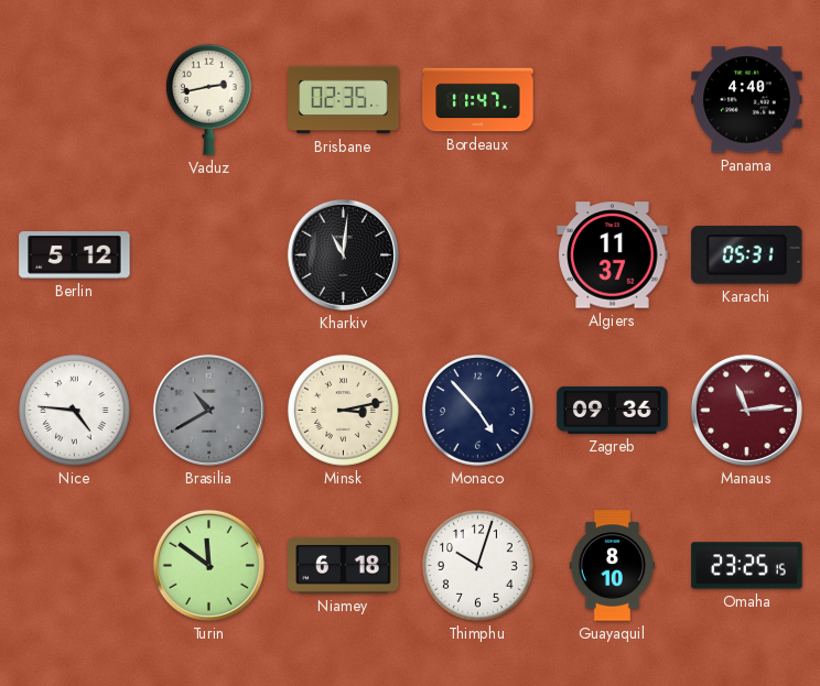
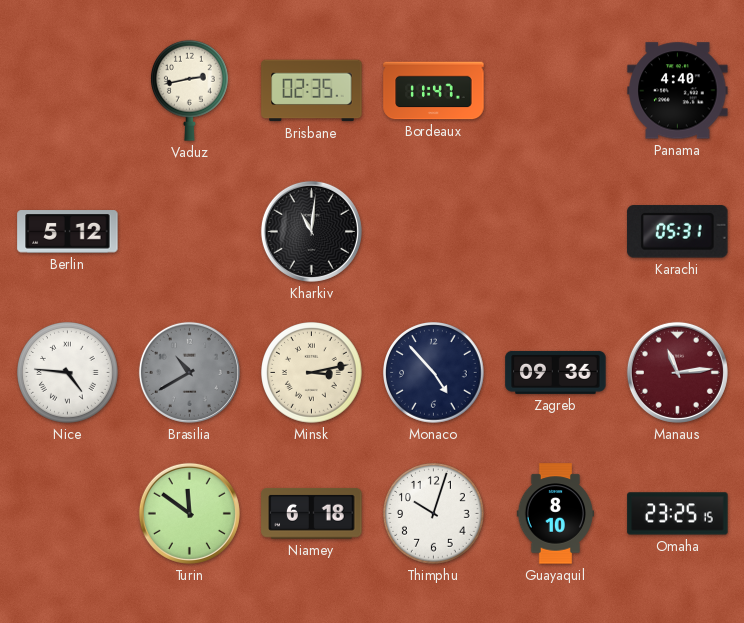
Algiers: 11:37 -> none
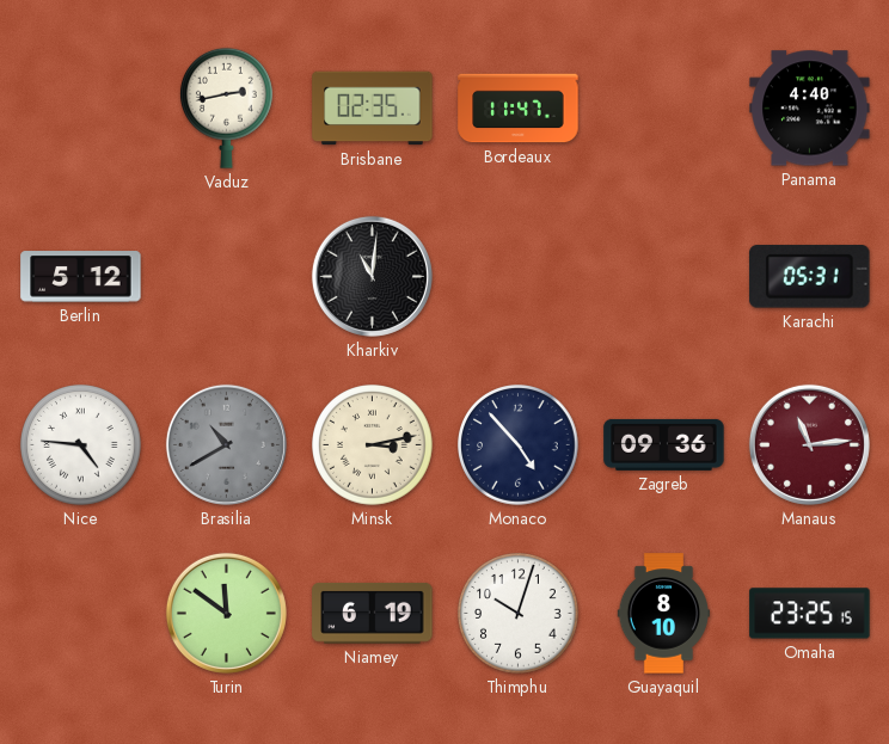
Niamey: 6:18 -> 6:19
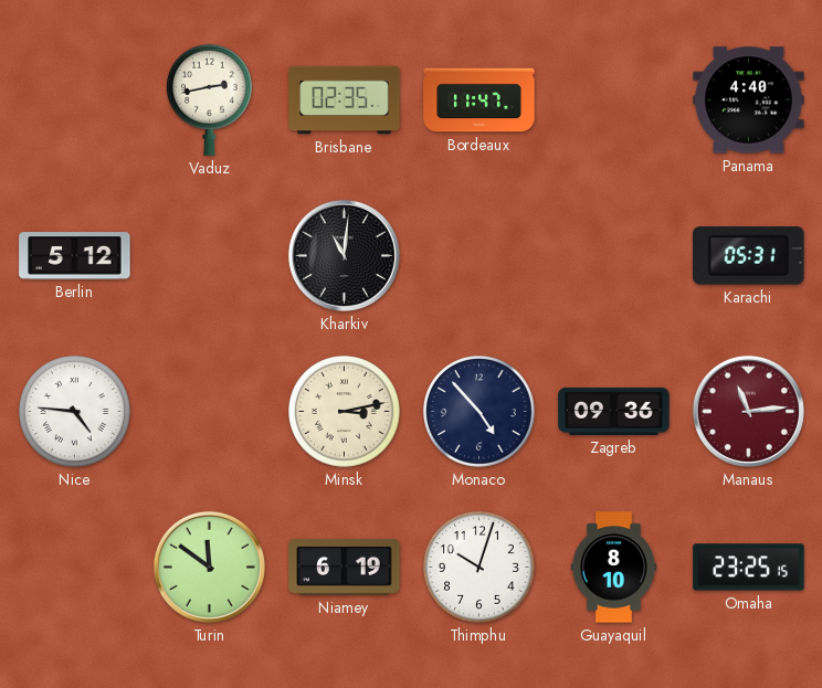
Brasilia: 10:40 -> none
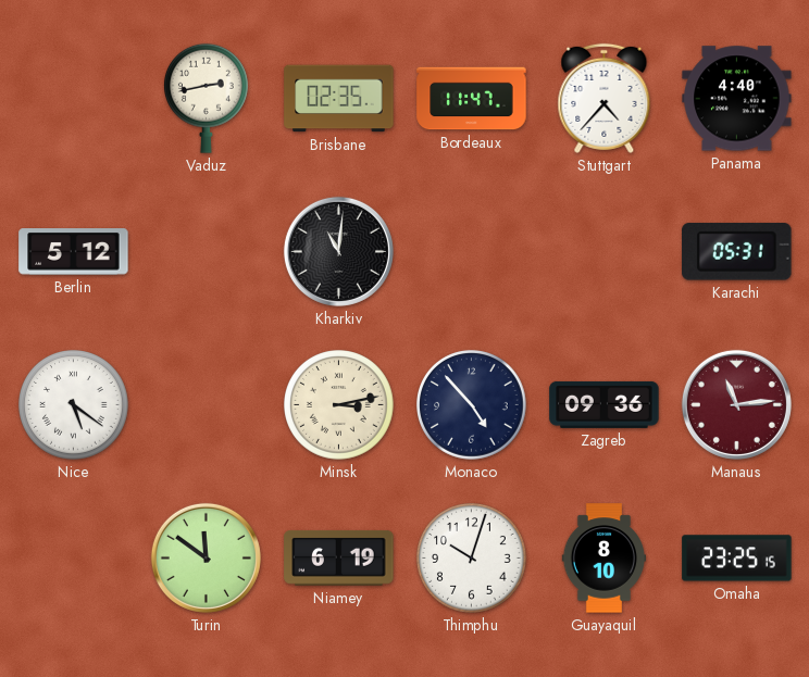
Stuttgart: none -> 4:37
Nice: 4:46 -> 5:21
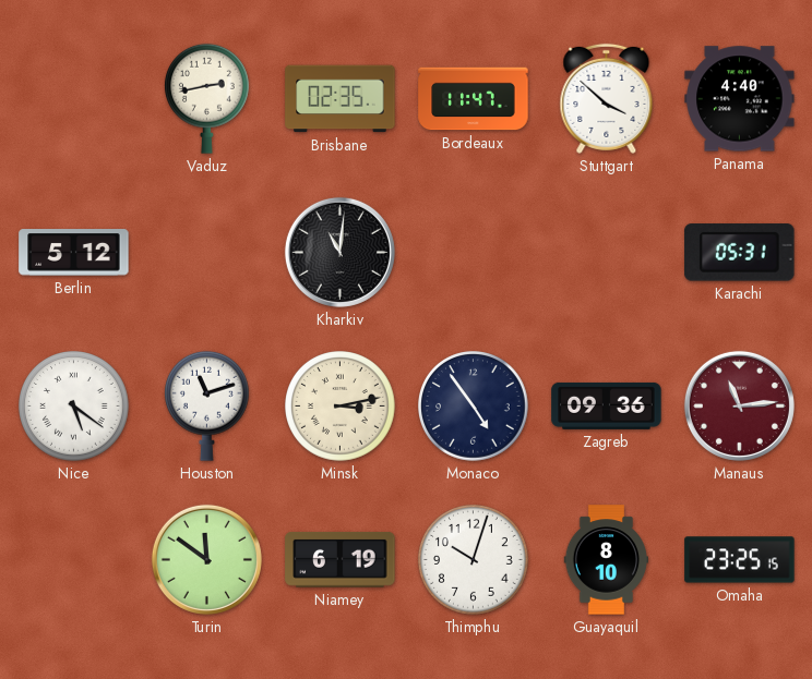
Stuttgart: 4:37 -> 3:52
Houston: none -> 11:12
Monaco: 4:53 -> 4:54
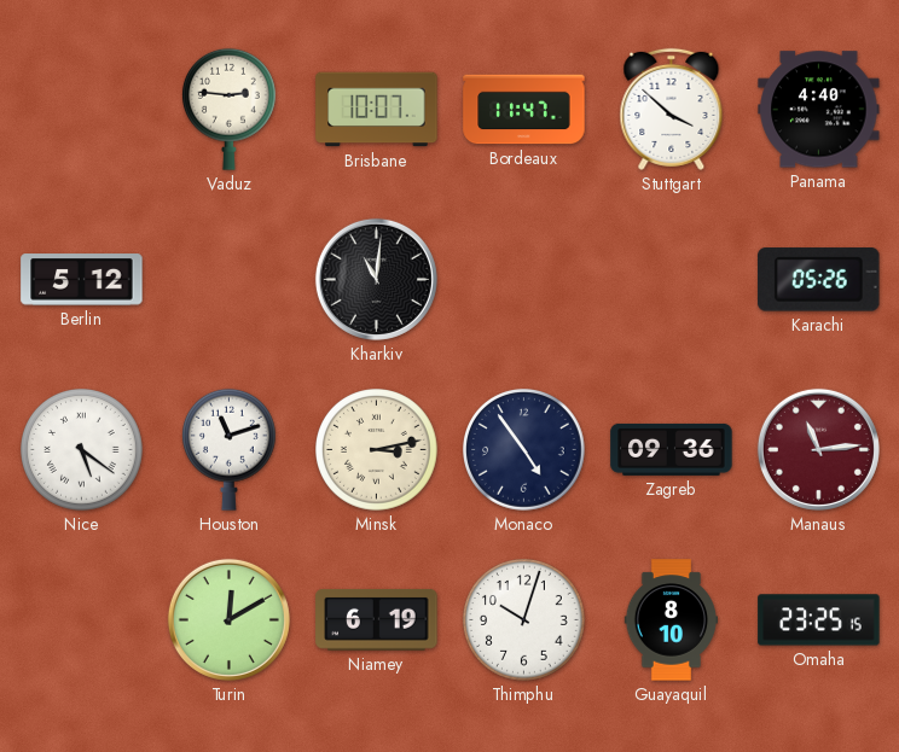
Vaduz: 2:43 -> 2:46
Brisbane: 02:35 -> 10:07
Karachi: 05:31 -> 05:26
Turin: 11:51 -> 12:10
